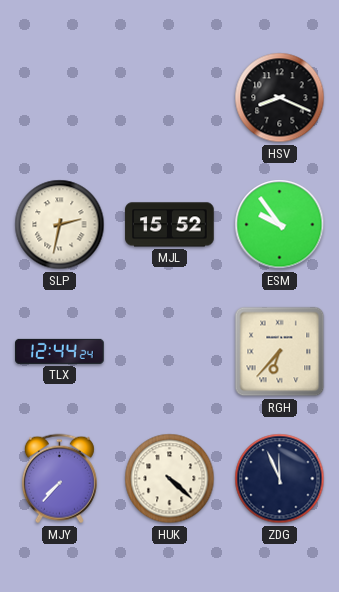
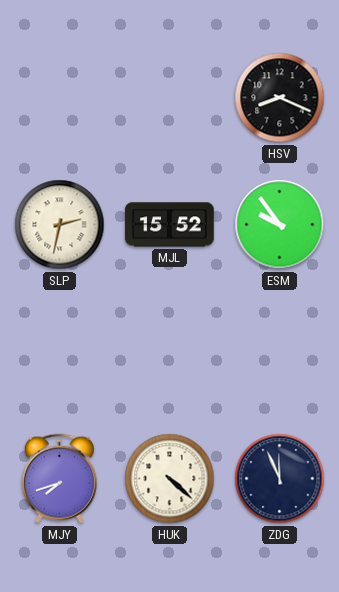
TLX: 12:44 -> none
RGH: 6:37 -> none
MJY: 7:37 -> 7:42
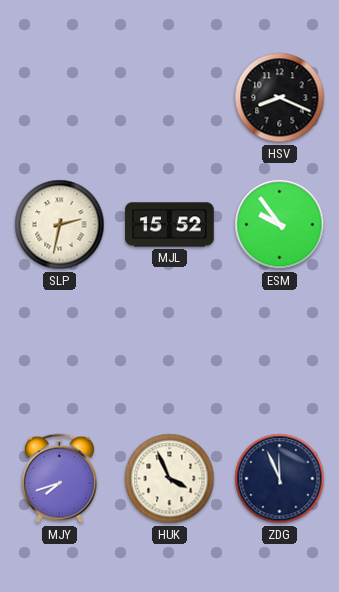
HUK: 4:22 -> 3:56
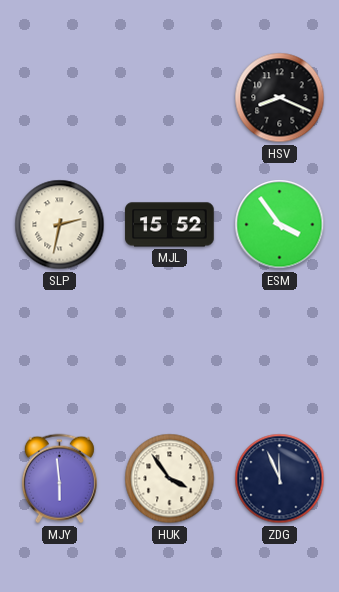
ESM: 9:54 -> 3:54
MJY: 7:42 -> 5:59
HUK: 3:56 -> 3:54
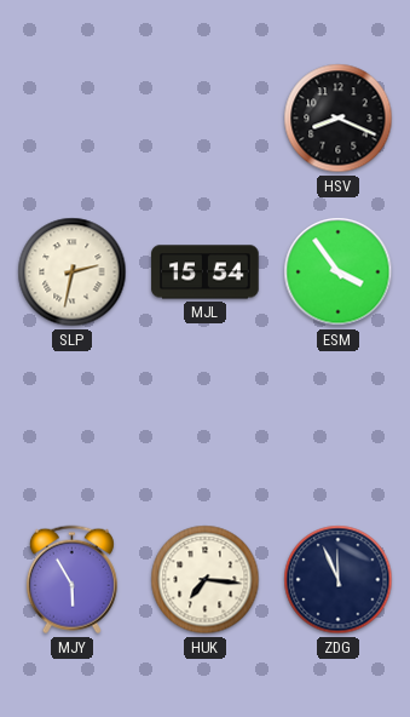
MJL: 15:52 -> 15:54
MJY: 5:59 -> 5:55
HUK: 3:54 -> 7:16
